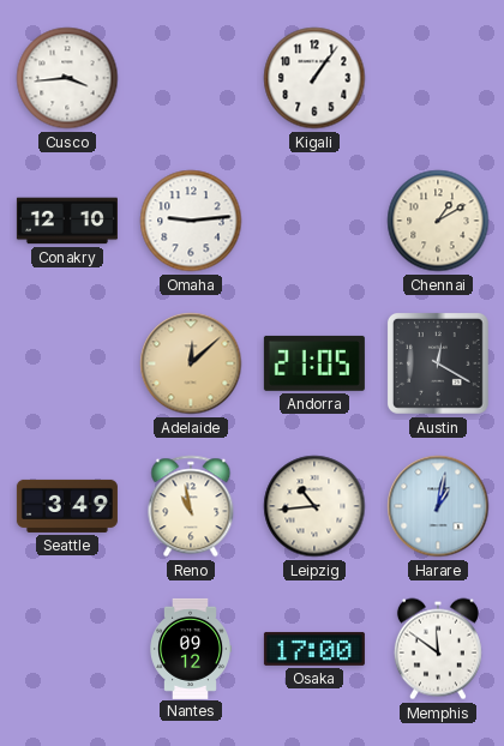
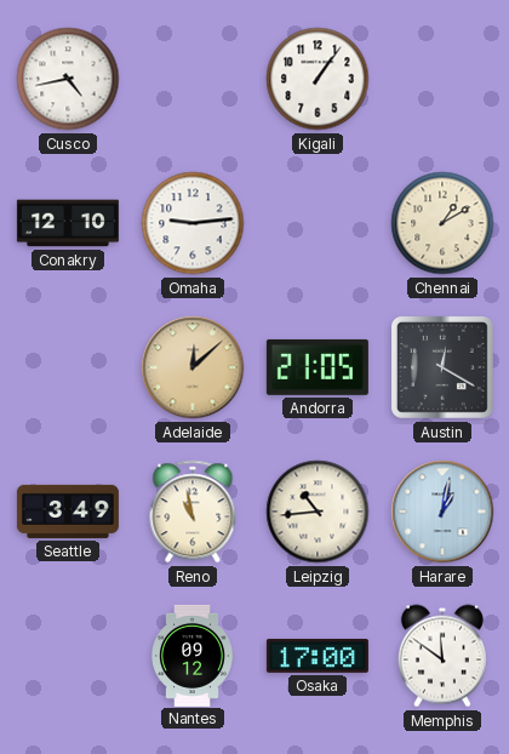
Cusco: 3:44 -> 4:43
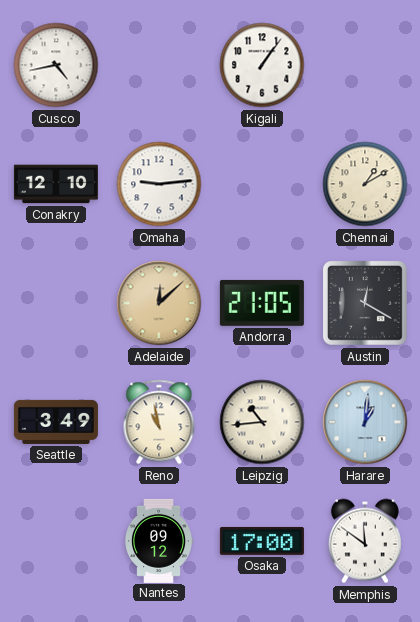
Harare: 1:02 -> 1:01
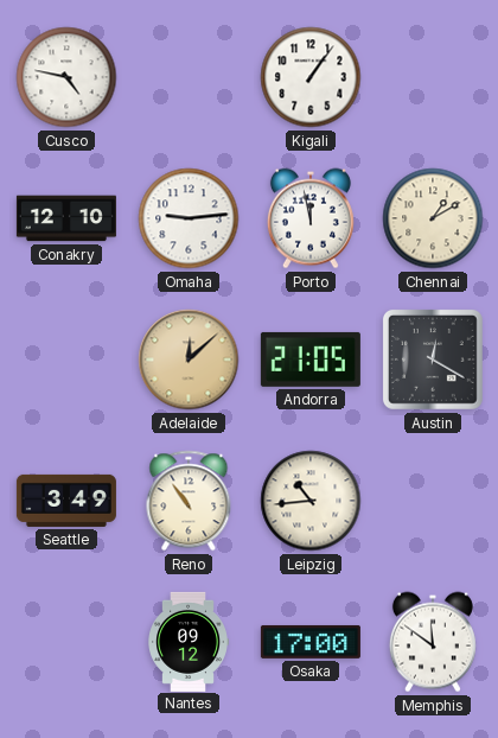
Cusco: 4:43 -> 4:47
Porto: none -> 11:58
Reno: 10:58 -> 10:54
Harare: 1:01 -> none
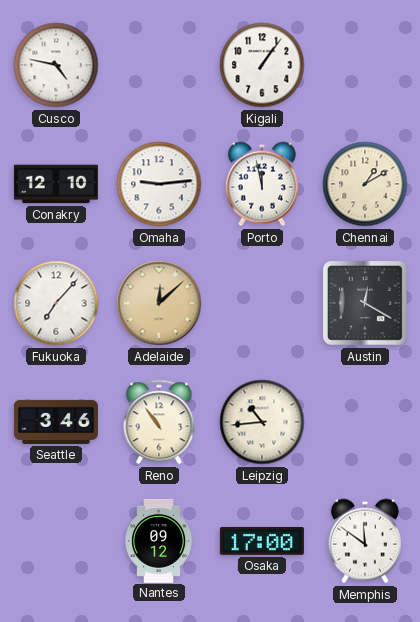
Fukuoka: none -> 7:07
Andorra: 21:05 -> none
Seattle: 3:49 -> 3:46
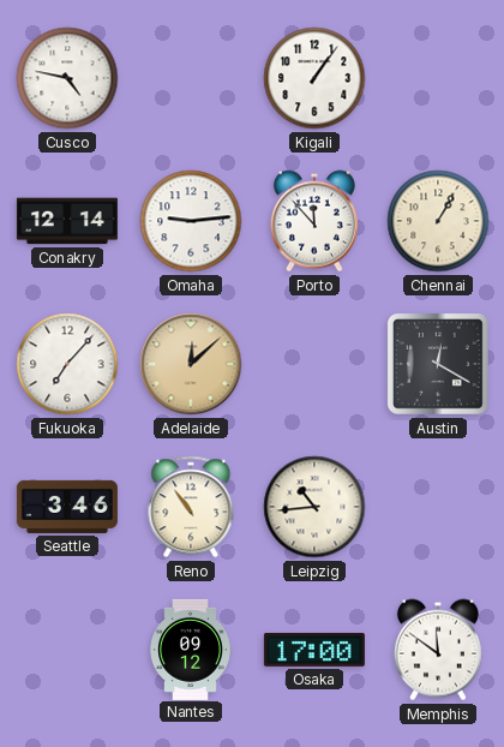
Conakry: 12:10 -> 12:14
Porto: 11:58 -> 11:53
Chennai: 1:10 -> 1:05
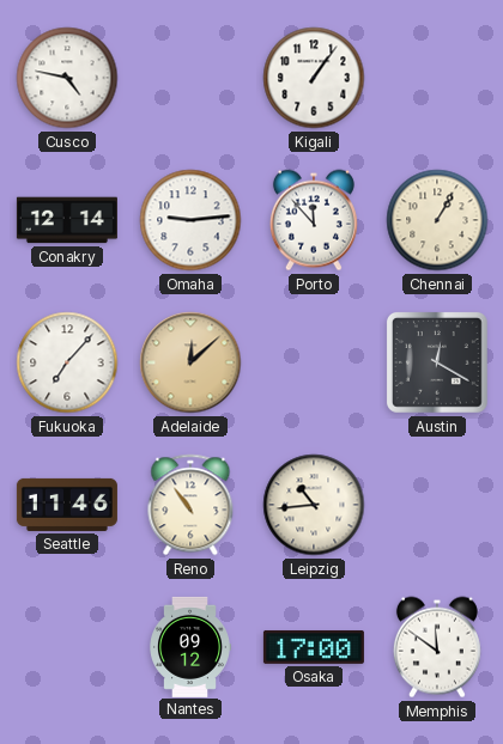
Seattle: 3:46 -> 11:46
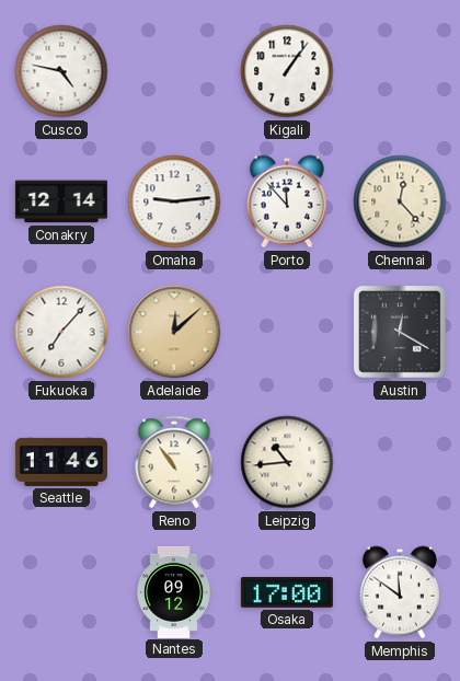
Chennai: 1:05 -> 12:23
